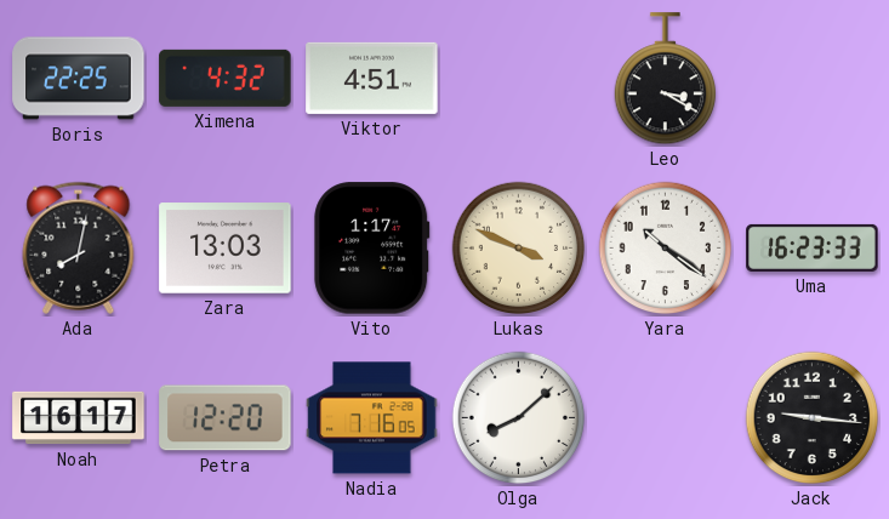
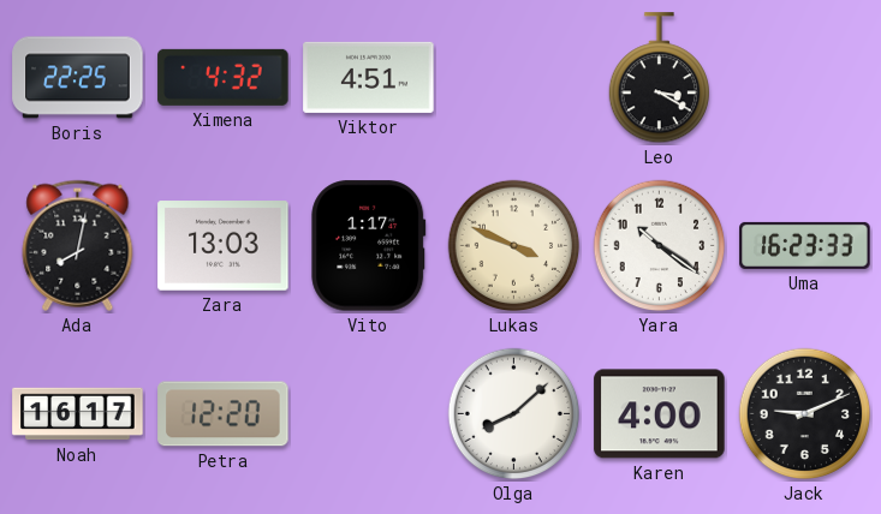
Nadia: 7:16 -> none
Karen: none -> 4:00
Jack: 9:16 -> 9:11
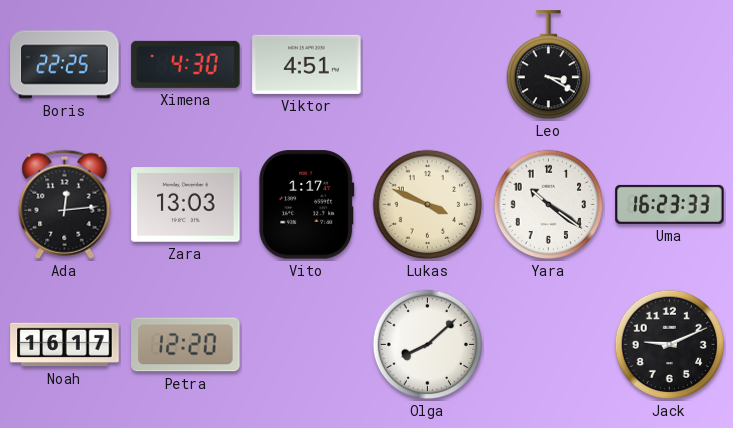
Ximena: 4:32 -> 4:30
Ada: 8:02 -> 12:14
Karen: 4:00 -> none
